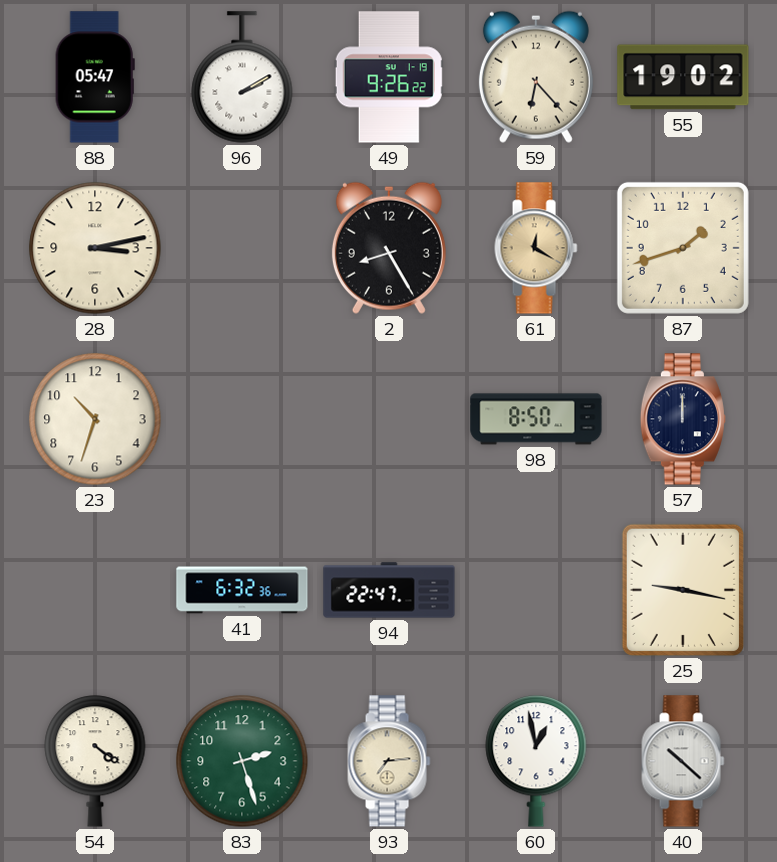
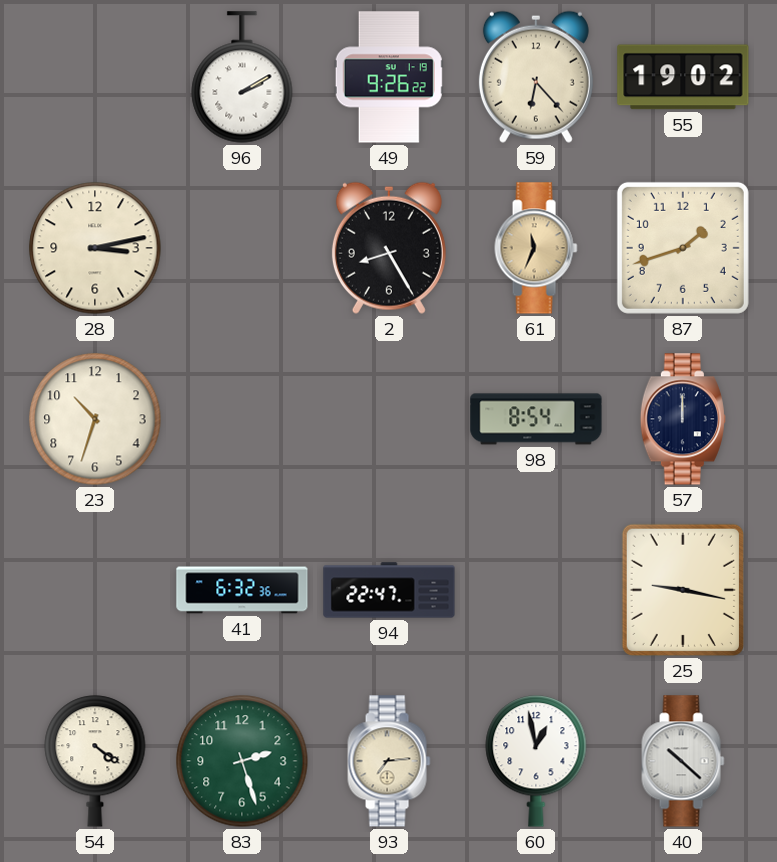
88: 05:47 -> none
61: 12:20 -> 11:34
98: 8:50 -> 8:54
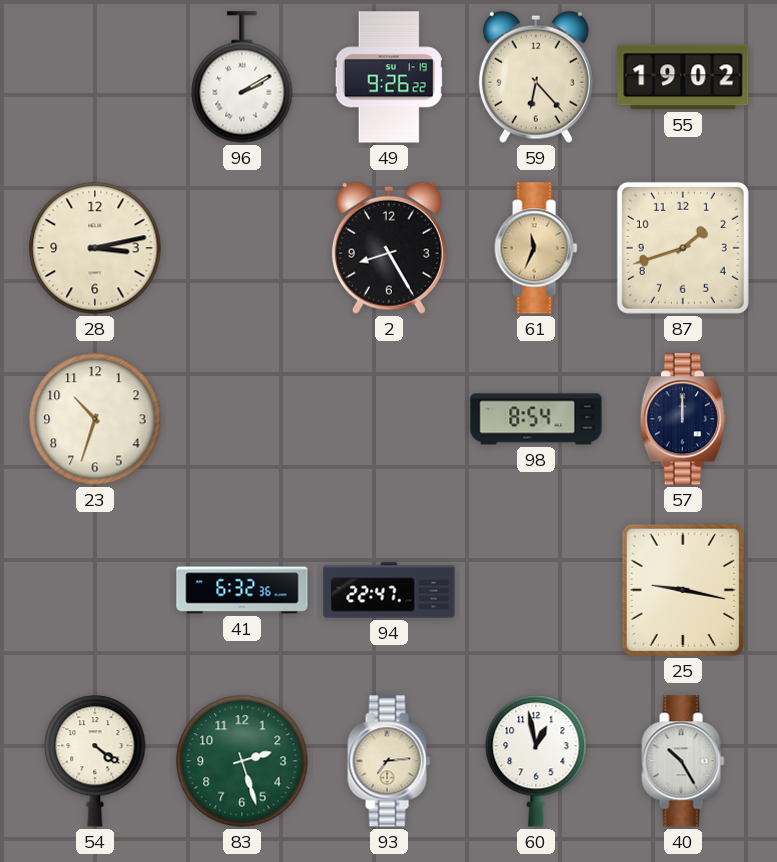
40: 10:22 -> 10:25
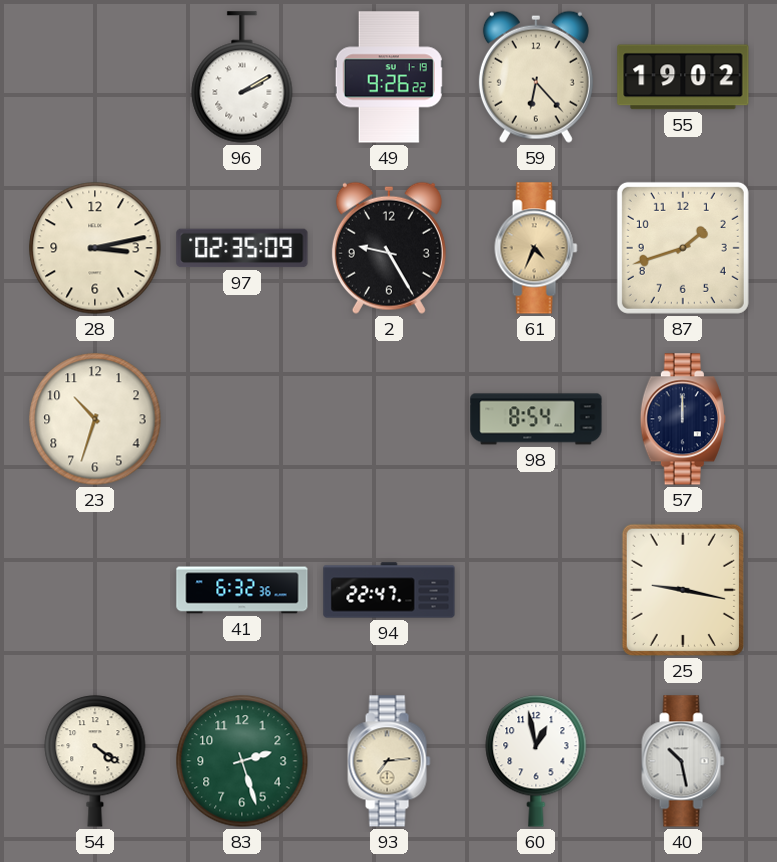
97: none -> 02:35
2: 8:25 -> 9:25
61: 11:34 -> 4:34
40: 10:25 -> 10:28
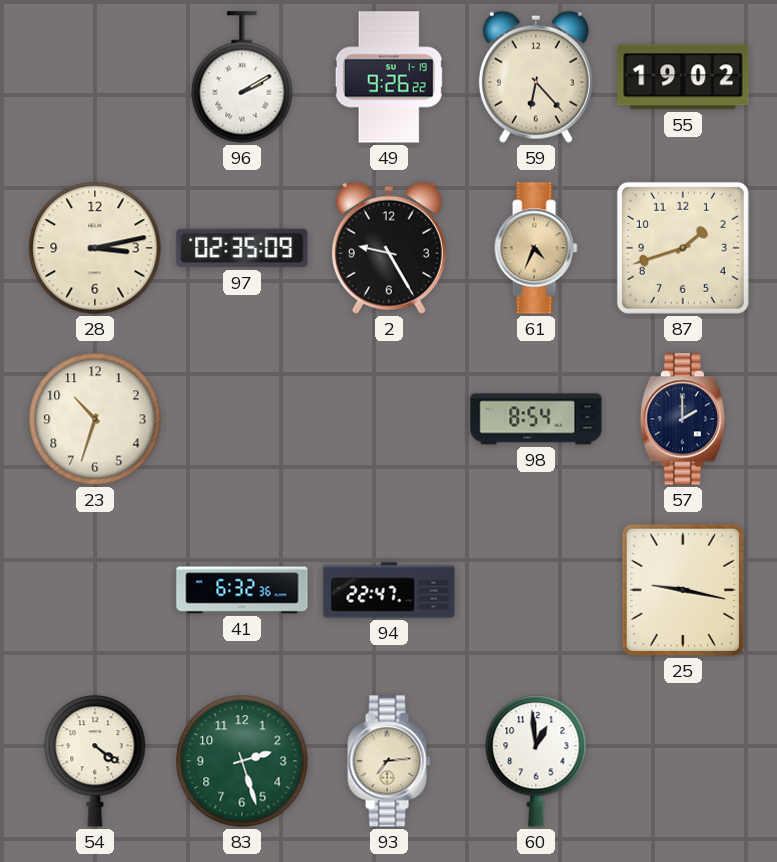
57: 12:00 -> 2:00
60: 12:58 -> 12:59
40: 10:28 -> none
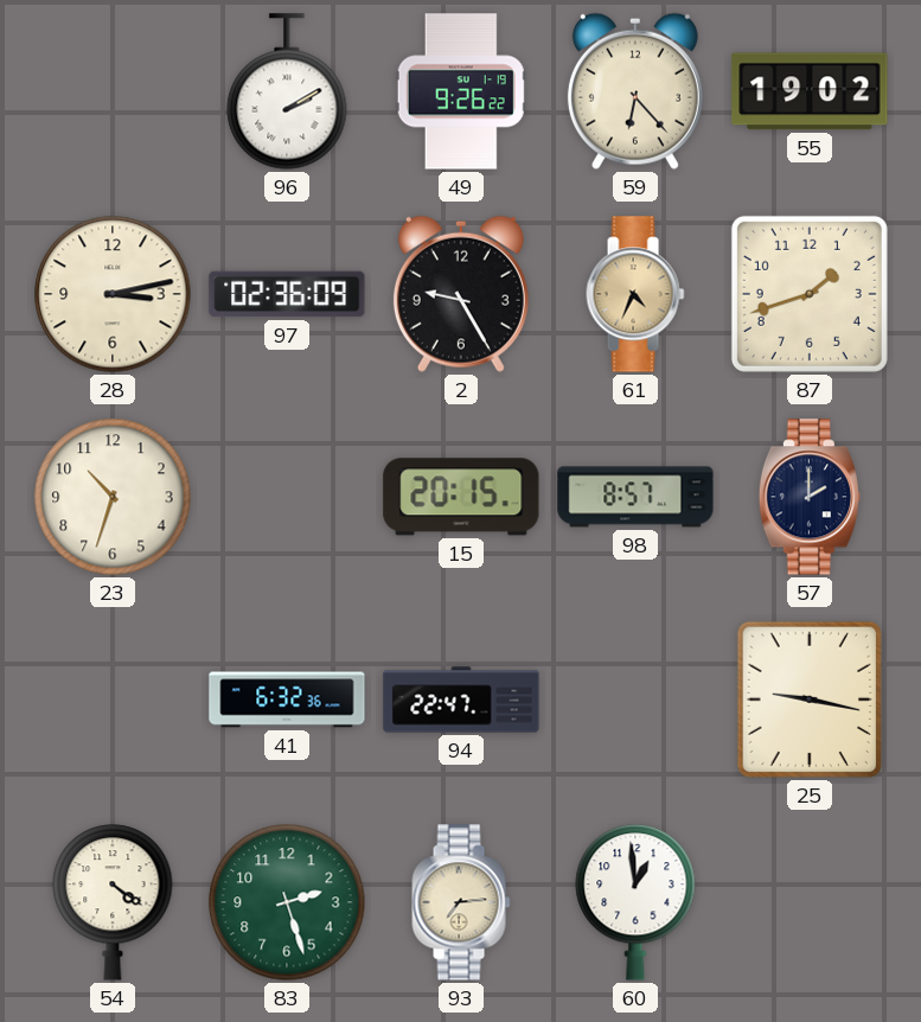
97: 02:35 -> 02:36
15: none -> 20:15
98: 8:54 -> 8:57
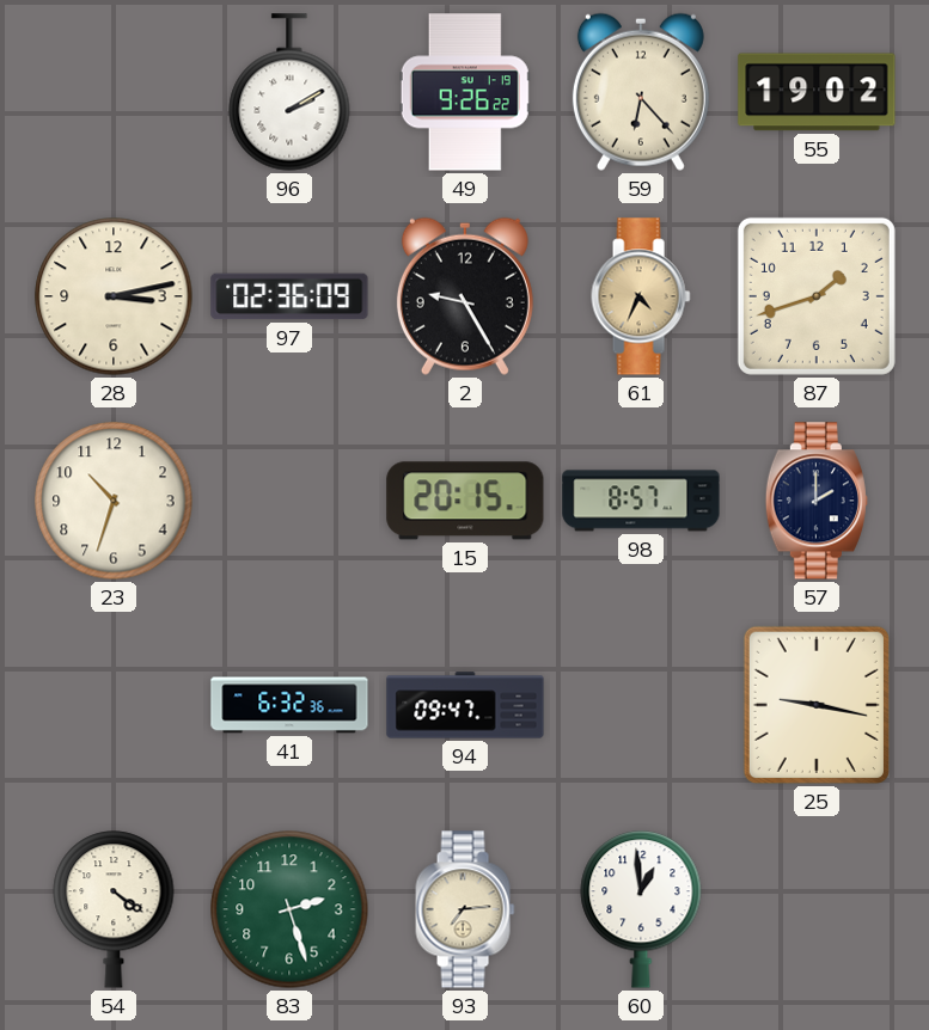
94: 22:47 -> 09:47
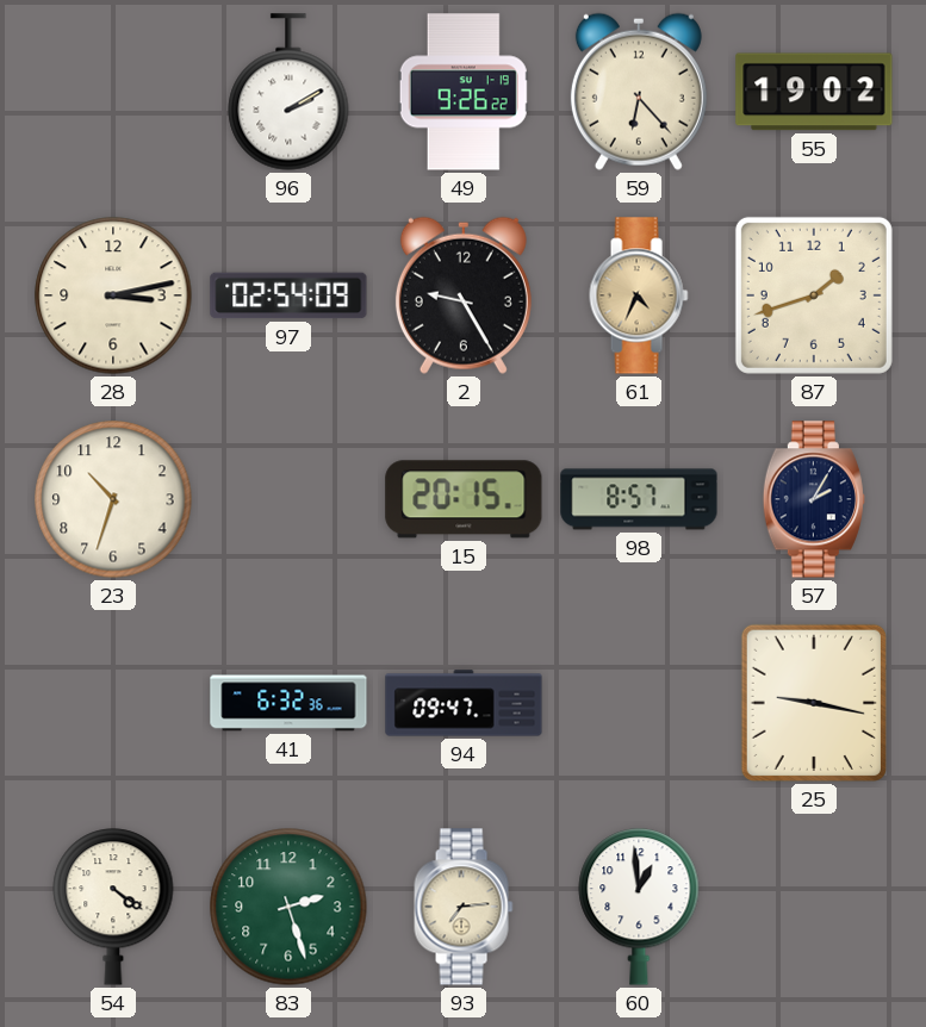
97: 02:36 -> 02:54
57: 2:00 -> 2:05
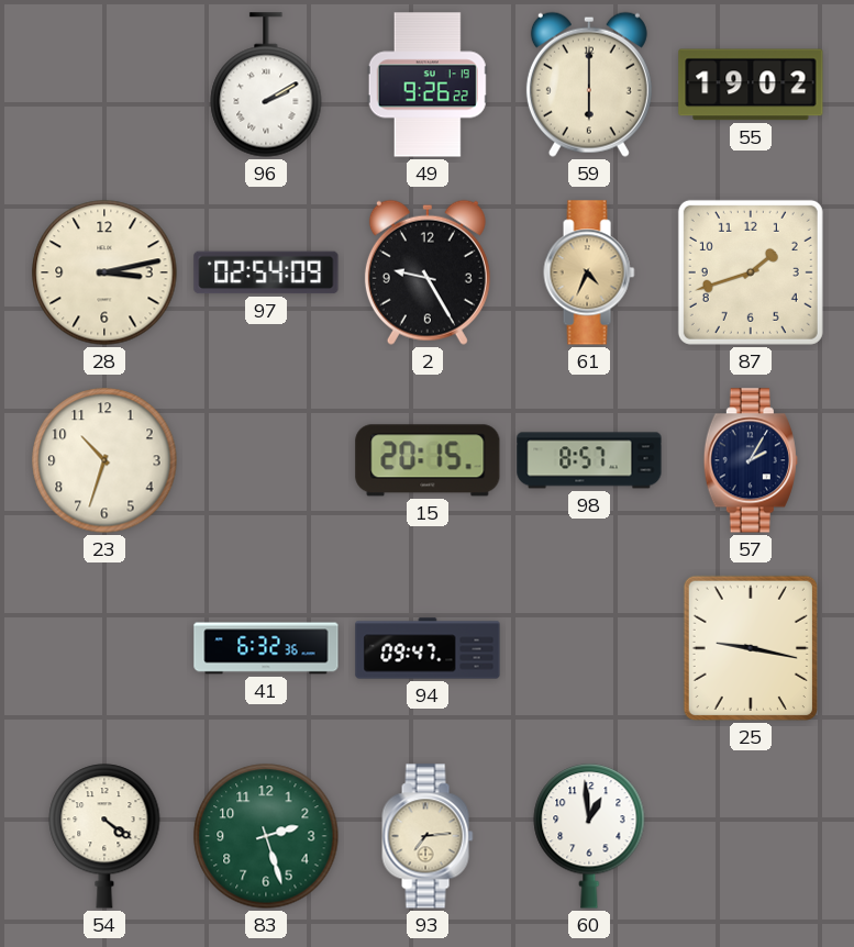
59: 6:23 -> 6:00
